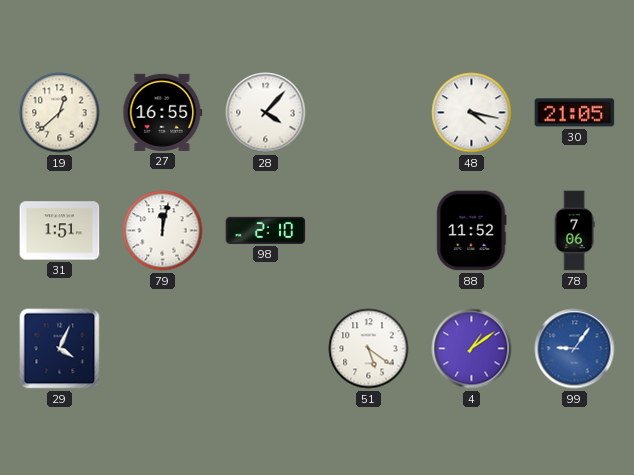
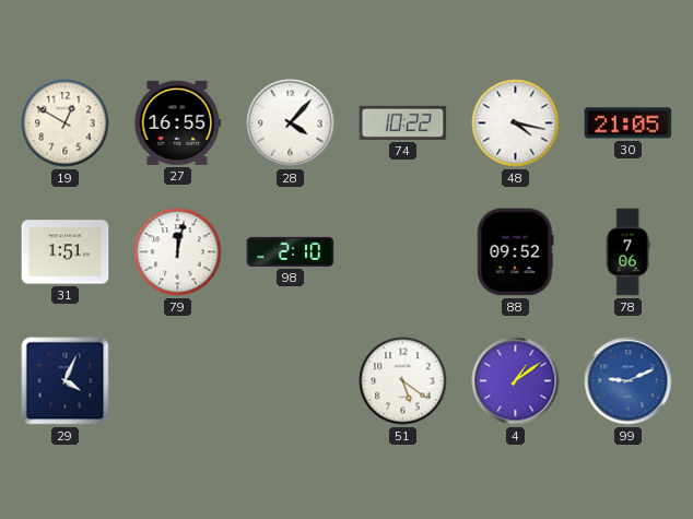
19: 12:38 -> 12:50
74: none -> 10:22
88: 11:52 -> 09:52
99: 9:06 -> 9:11
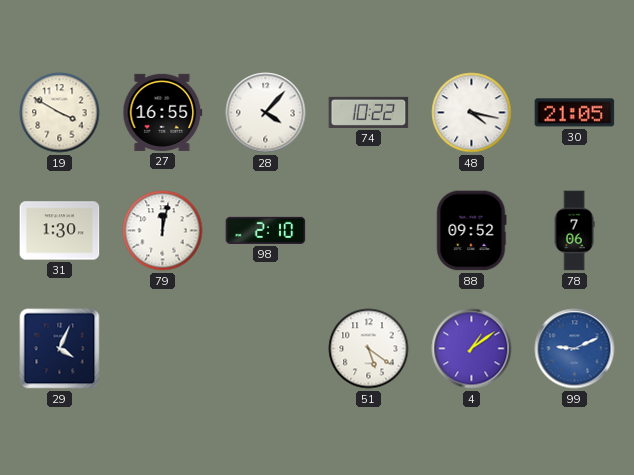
19: 12:50 -> 3:50
31: 1:51 -> 1:30
